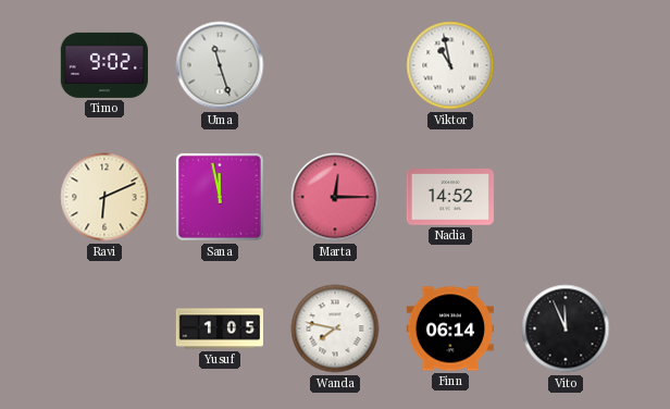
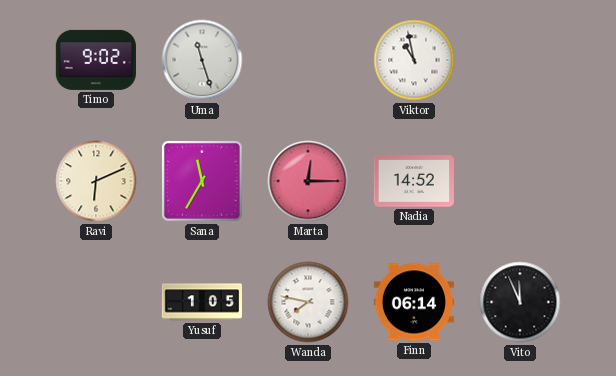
Sana: 11:58 -> 11:35
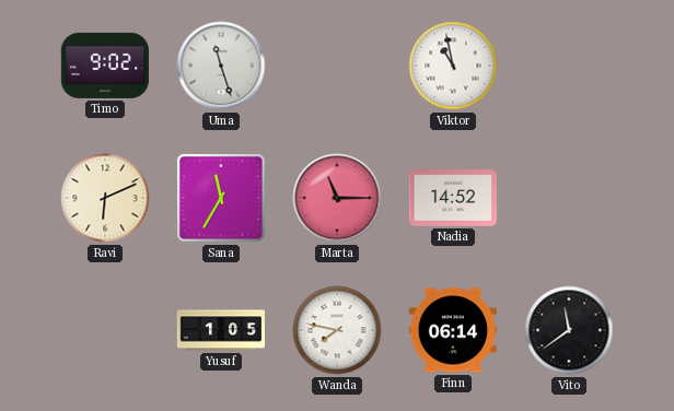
Marta: 12:15 -> 11:15
Vito: 11:56 -> 11:39
